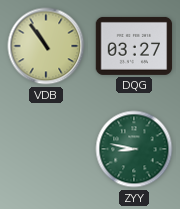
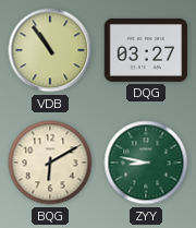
BQG: none -> 6:10
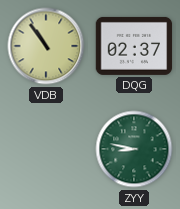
DQG: 03:27 -> 02:37
BQG: 6:10 -> none
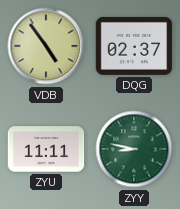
VDB: 10:54 -> 4:54
ZYU: none -> 11:11
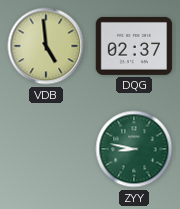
VDB: 4:54 -> 4:59
ZYU: 11:11 -> none
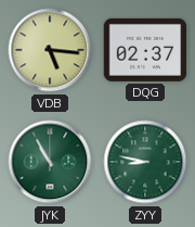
VDB: 4:59 -> 5:16
JYK: none -> 10:55
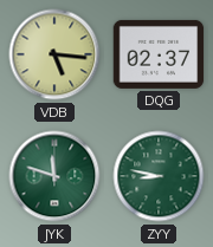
JYK: 10:55 -> 11:48
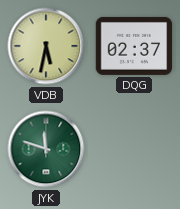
VDB: 5:16 -> 5:32
ZYY: 8:47 -> none
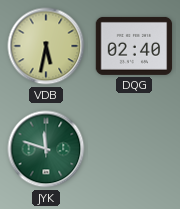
DQG: 02:37 -> 02:40
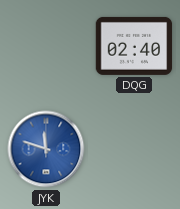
VDB: 5:32 -> none
JYK dial: green -> blue
